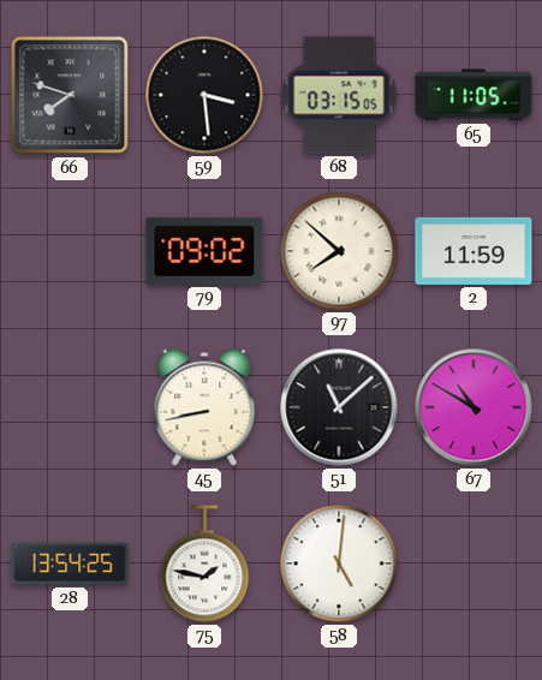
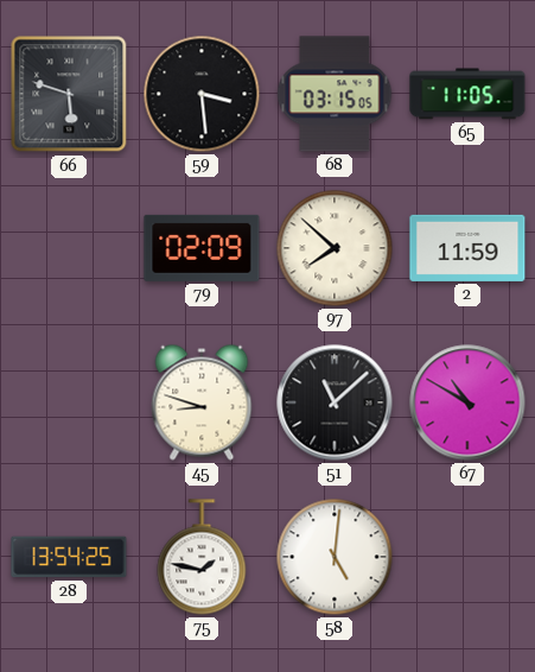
66: 7:48 -> 5:48
79: 09:02 -> 02:09
45: 8:43 -> 8:48
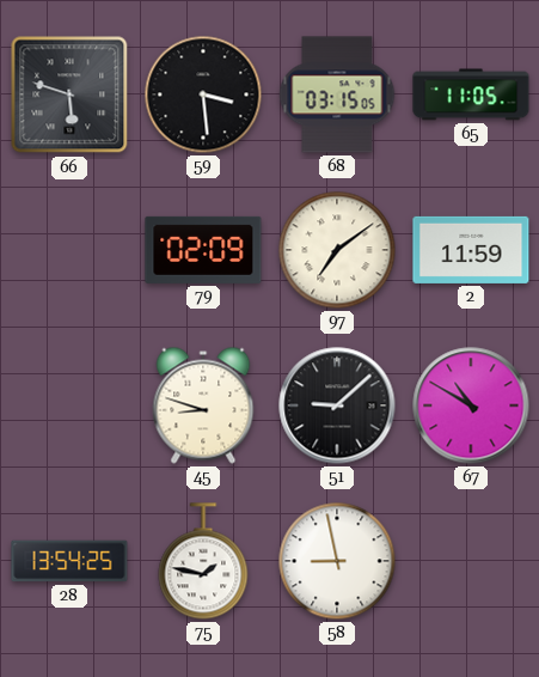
97: 7:52 -> 7:09
51: 11:08 -> 9:08
58: 5:01 -> 8:58
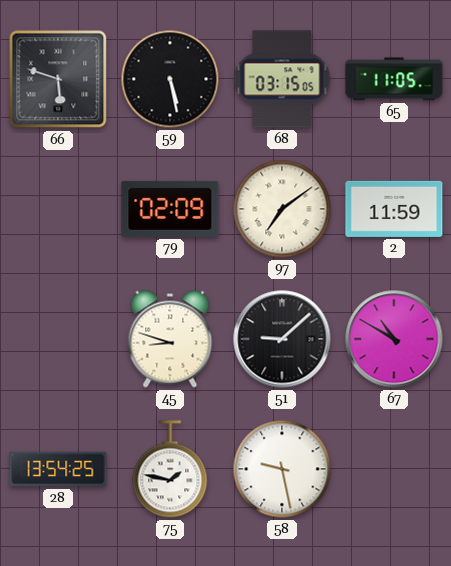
59: 3:29 -> 5:28
58: 8:58 -> 9:28
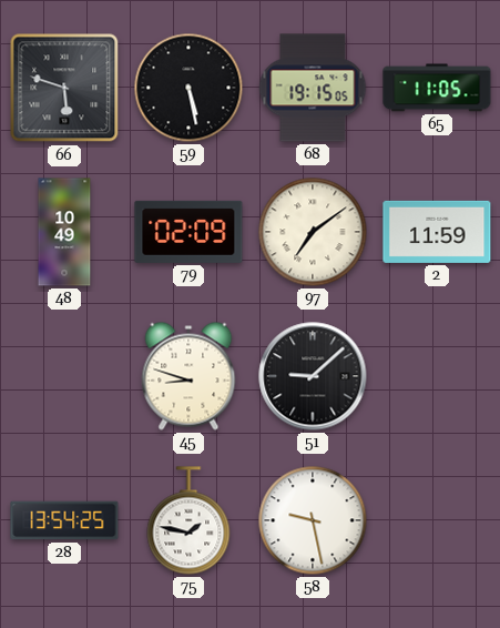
68: 03:15 -> 19:15
48: none -> 10:49
67: 10:50 -> none
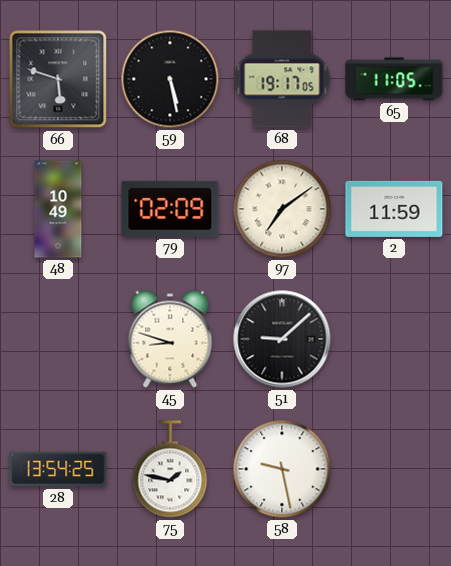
68: 19:15 -> 19:17
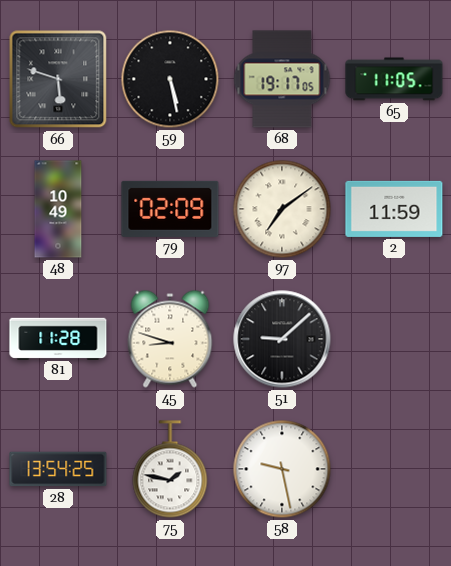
81: none -> 11:28
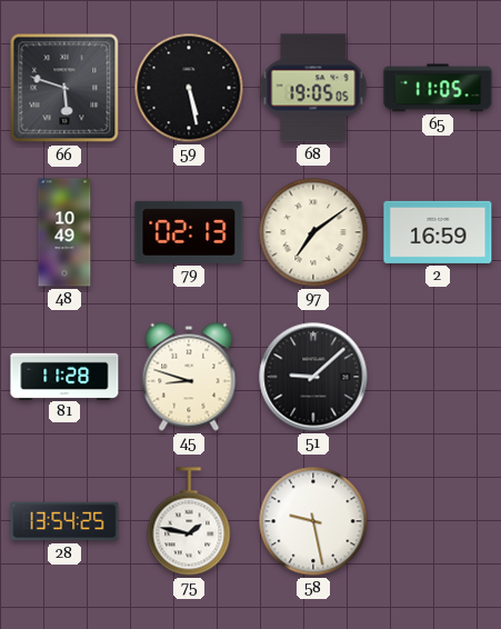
68: 19:17 -> 19:05
79: 02:09 -> 02:13
2: 11:59 -> 16:59
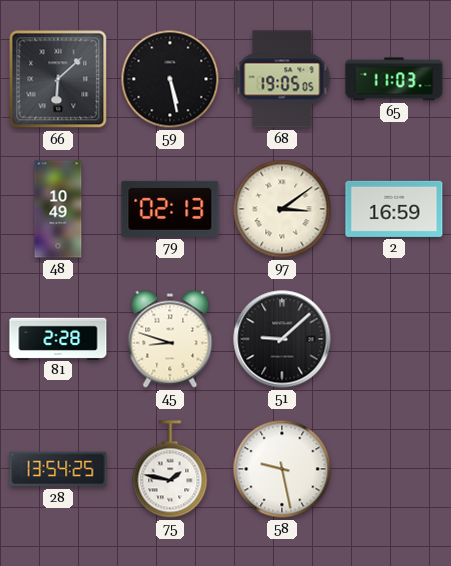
66: 5:48 -> 6:08
65: 11:05 -> 11:03
97: 7:09 -> 3:09
81: 11:28 -> 2:28
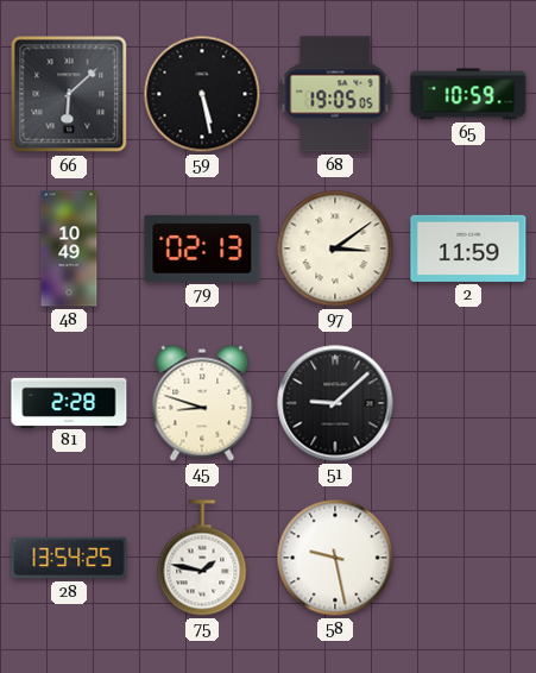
65: 11:03 -> 10:59
2: 16:59 -> 11:59
